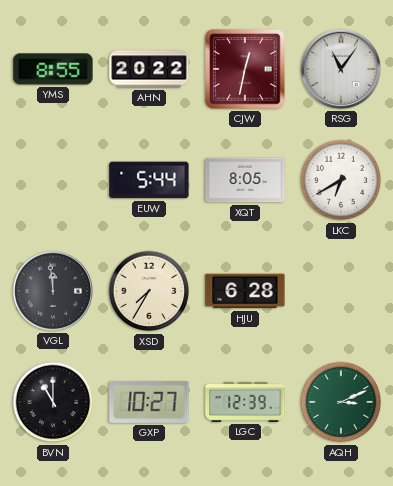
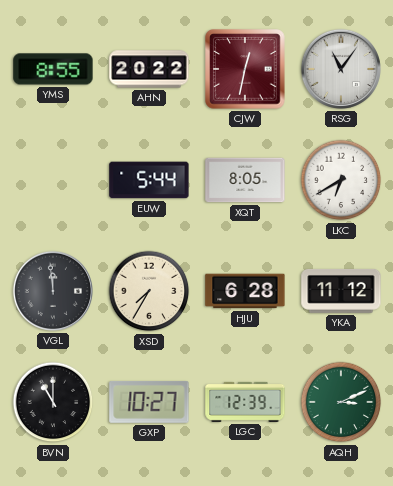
YKA: none -> 11:12
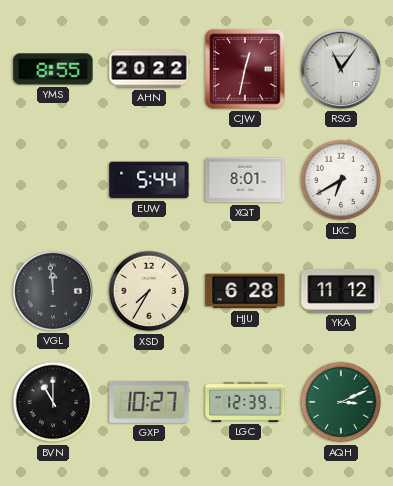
XQT: 8:05 -> 8:01
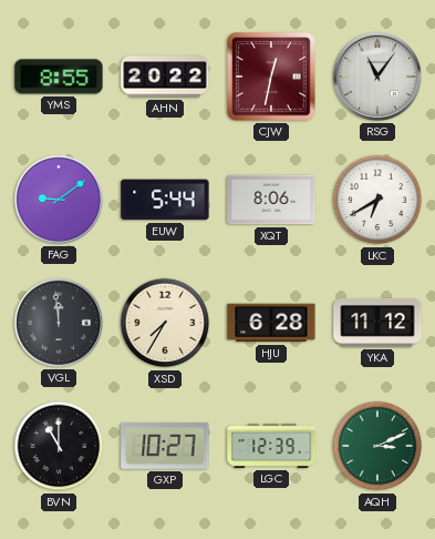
FAG: none -> 9:09
XQT: 8:01 -> 8:06
